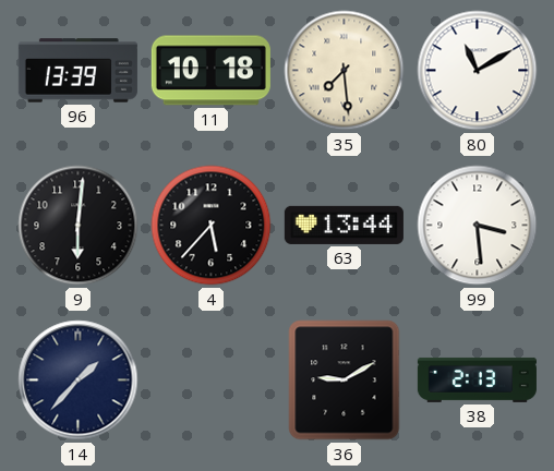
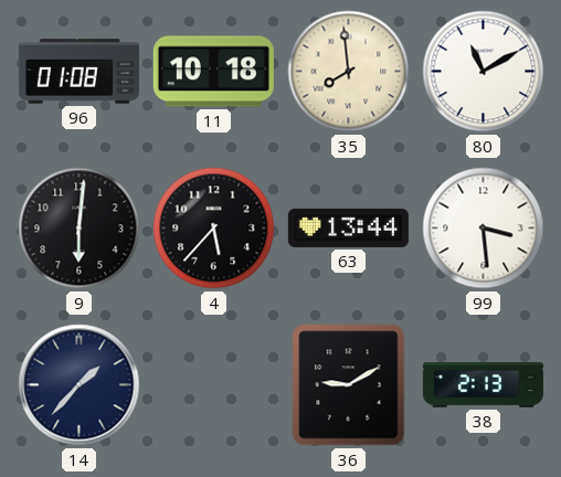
96: 13:39 -> 01:08
35: 7:29 -> 7:59
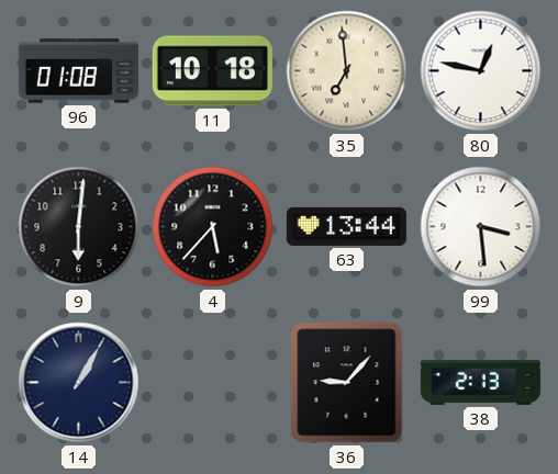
35: 7:59 -> 6:59
80: 11:10 -> 12:47
14: 1:37 -> 1:05
36: 9:10 -> 9:07
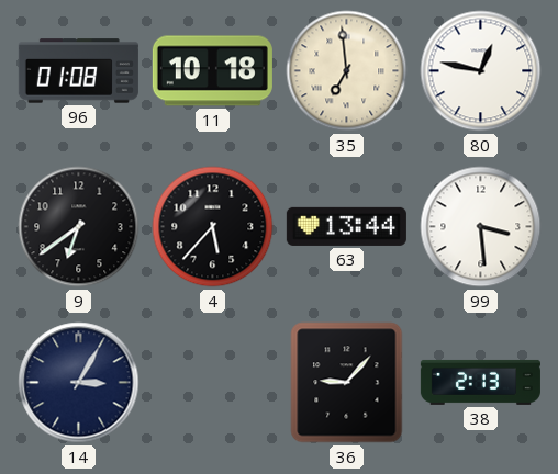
9: 6:01 -> 6:39
14: 1:05 -> 3:05
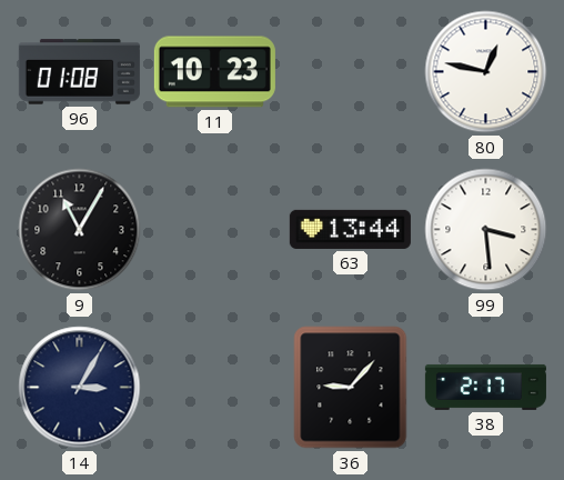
11: 10:18 -> 10:23
35: 6:59 -> none
9: 6:39 -> 11:05
4: 5:37 -> none
38: 2:13 -> 2:17
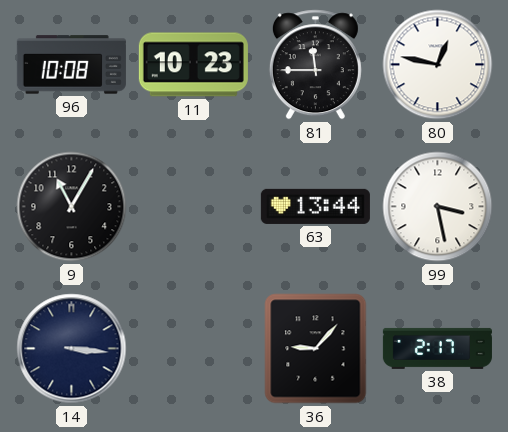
96: 01:08 -> 10:08
81: none -> 11:45
99: 3:29 -> 3:28
14: 3:05 -> 3:16
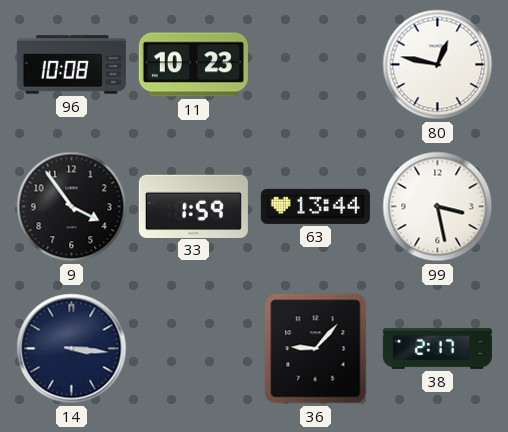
81: 11:45 -> none
9: 11:05 -> 3:54
33: none -> 1:59
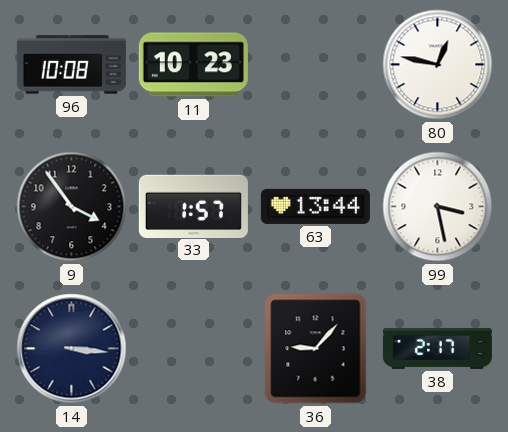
33: 1:59 -> 1:57
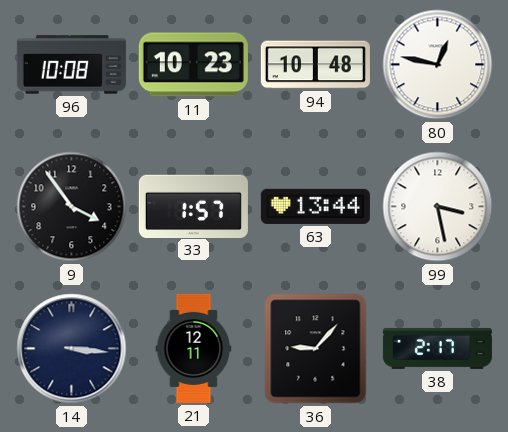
94: none -> 10:48
21: none -> 12:11
